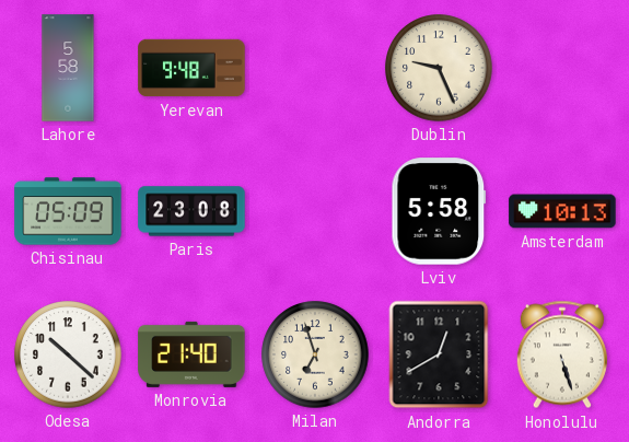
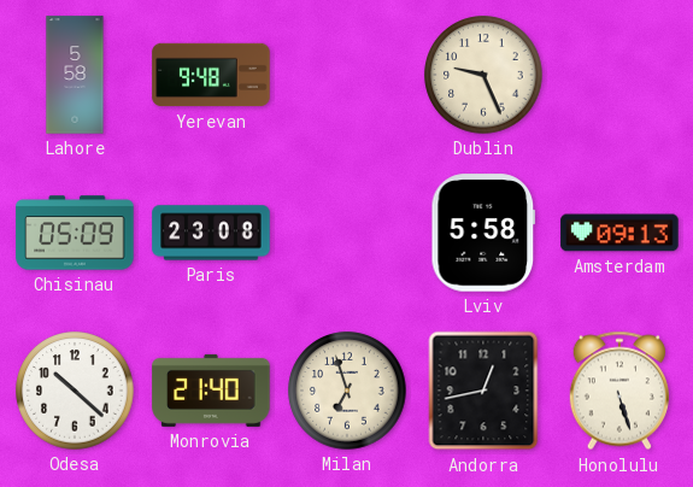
Amsterdam: 10:13 -> 09:13
Andorra: 12:40 -> 12:43
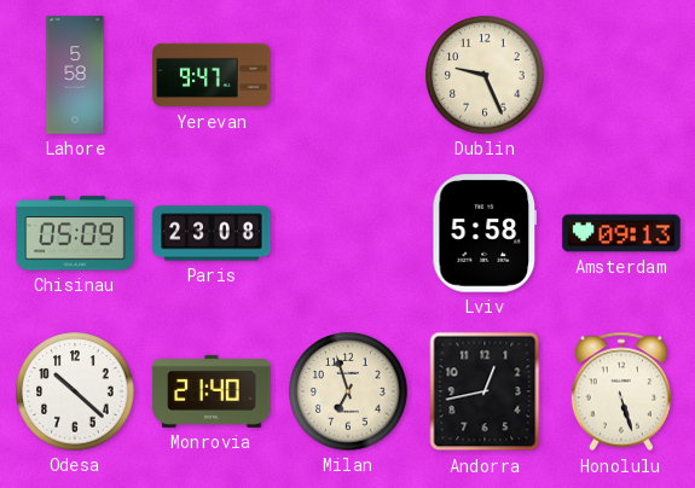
Yerevan: 9:48 -> 9:47
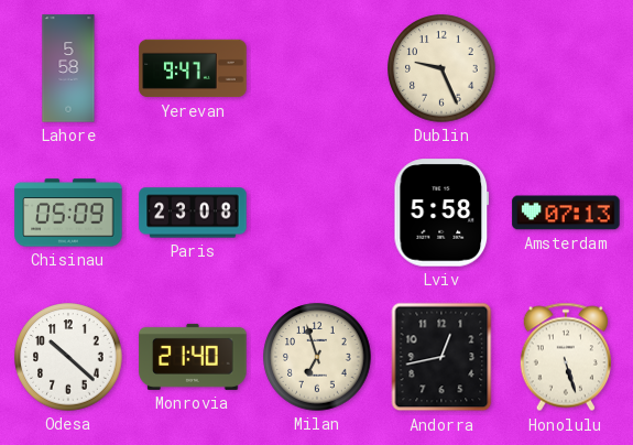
Amsterdam: 09:13 -> 07:13
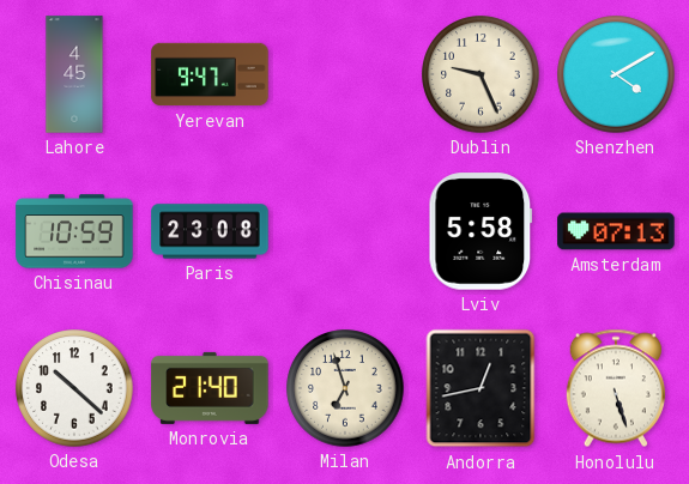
Lahore: 5:58 -> 4:45
Shenzhen: none -> 4:10
Chisinau: 05:09 -> 10:59
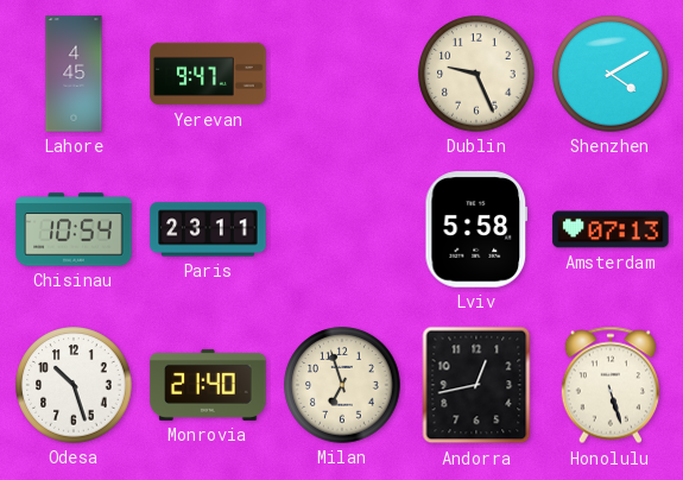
Chisinau: 10:59 -> 10:54
Paris: 23:08 -> 23:11
Odesa: 10:22 -> 10:27
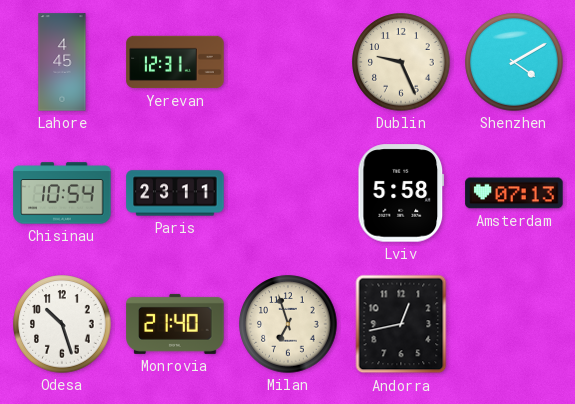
Yerevan: 9:47 -> 12:31
Honolulu: 5:27 -> none
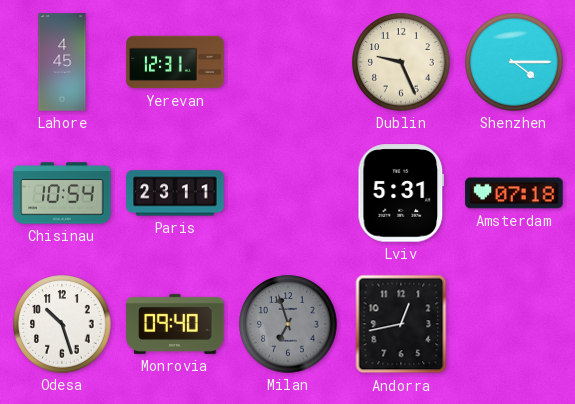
Shenzhen: 4:10 -> 4:15
Lviv: 5:58 -> 5:31
Amsterdam: 07:13 -> 07:18
Monrovia: 21:40 -> 09:40
Milan dial: cream -> grey
